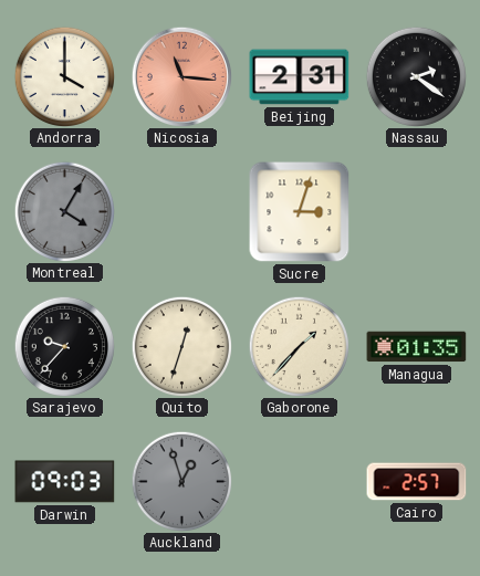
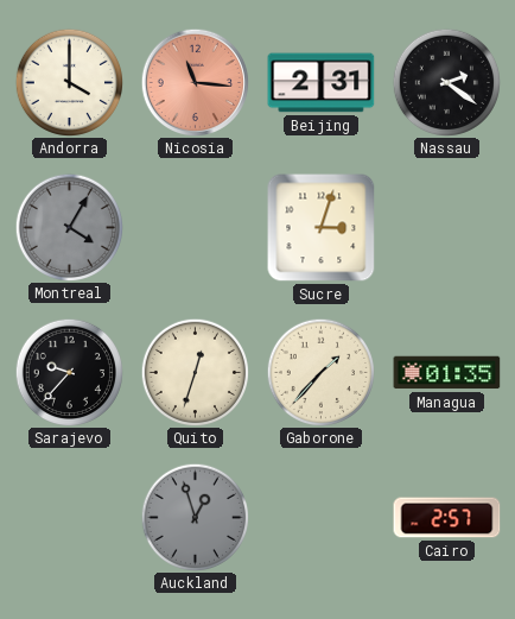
Darwin: 09:03 -> none
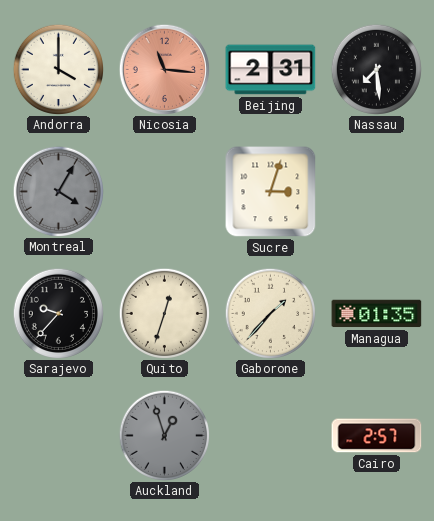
Nassau: 2:21 -> 7:29
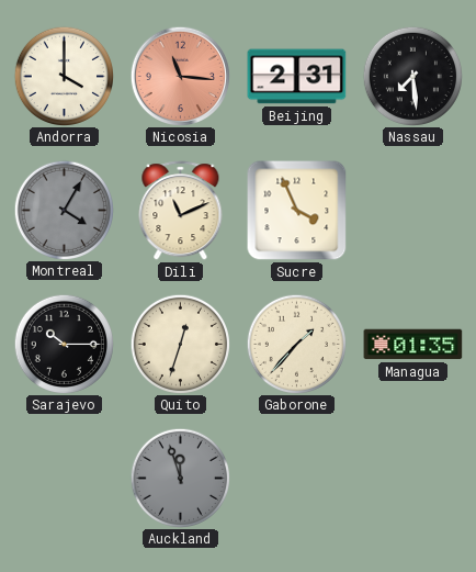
Dili: none -> 11:11
Sucre: 3:03 -> 3:56
Sarajevo: 9:37 -> 10:15
Auckland: 12:57 -> 11:57
Cairo: 2:57 -> none
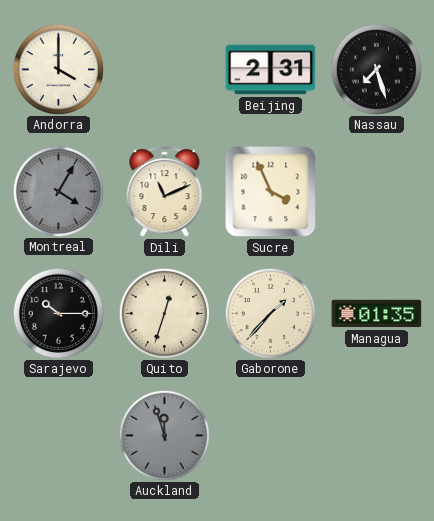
Nicosia: 11:16 -> none
Nassau: 7:29 -> 7:27
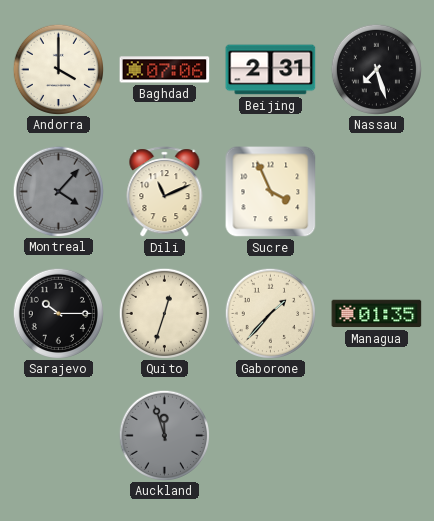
Baghdad: none -> 07:06
Montreal: 4:05 -> 4:07
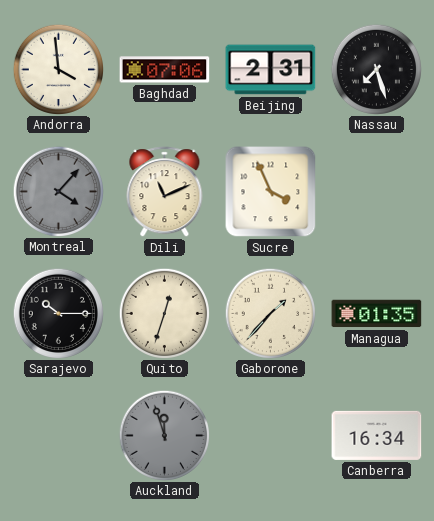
Andorra: 4:00 -> 3:59
Canberra: none -> 16:34
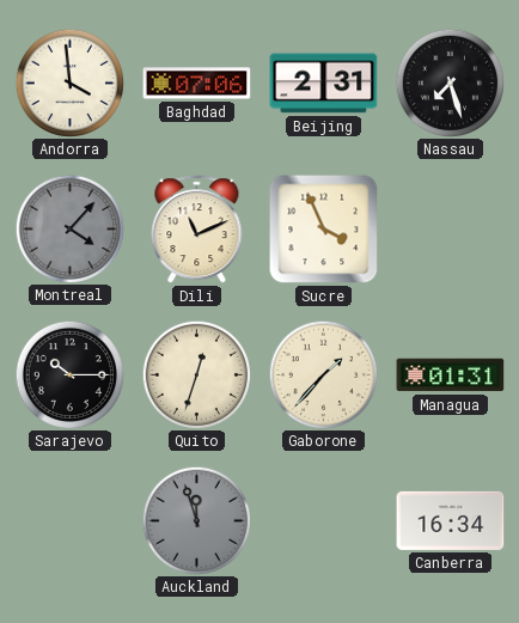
Managua: 01:35 -> 01:31
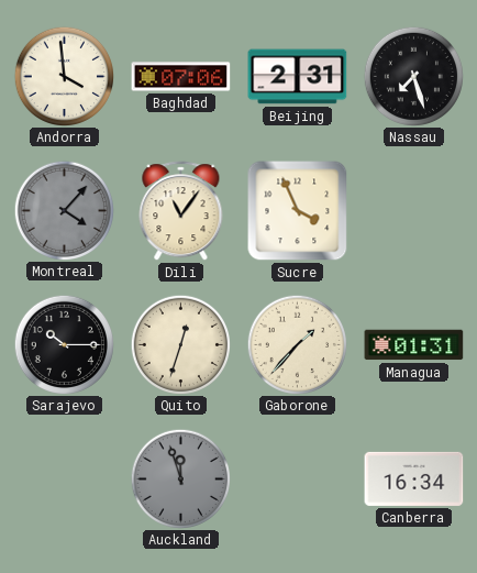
Dili: 11:11 -> 11:06
